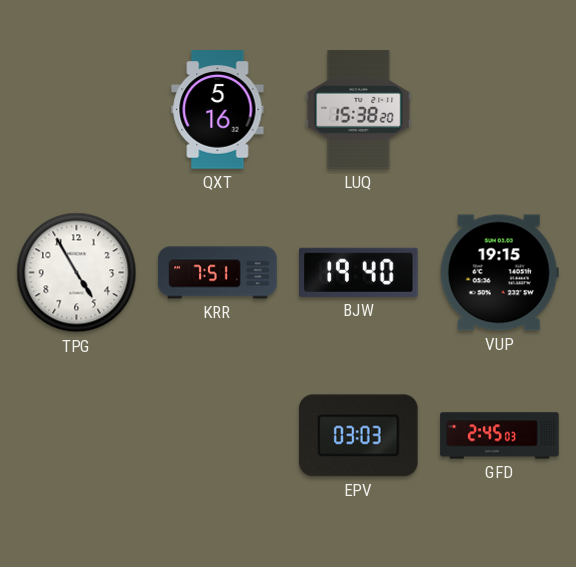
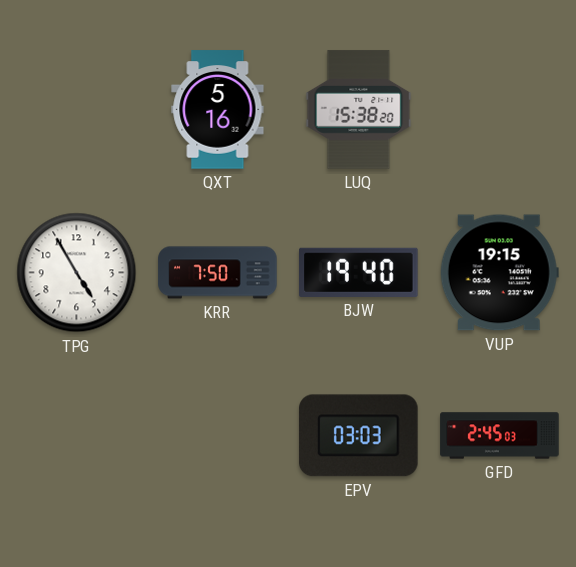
KRR: 7:51 -> 7:50
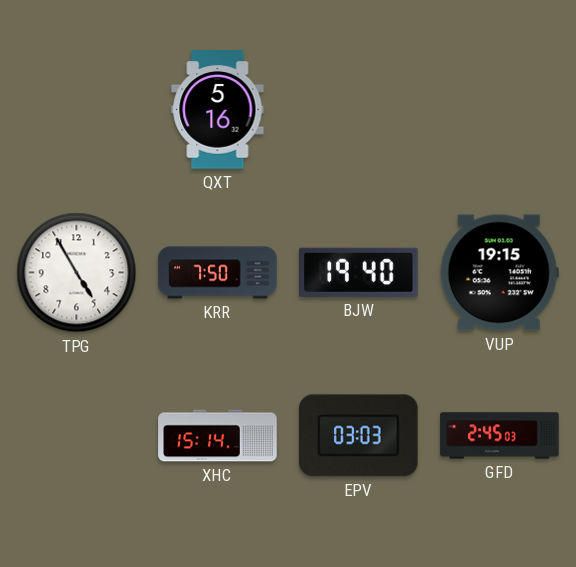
LUQ: 15:38 -> none
XHC: none -> 15:14
